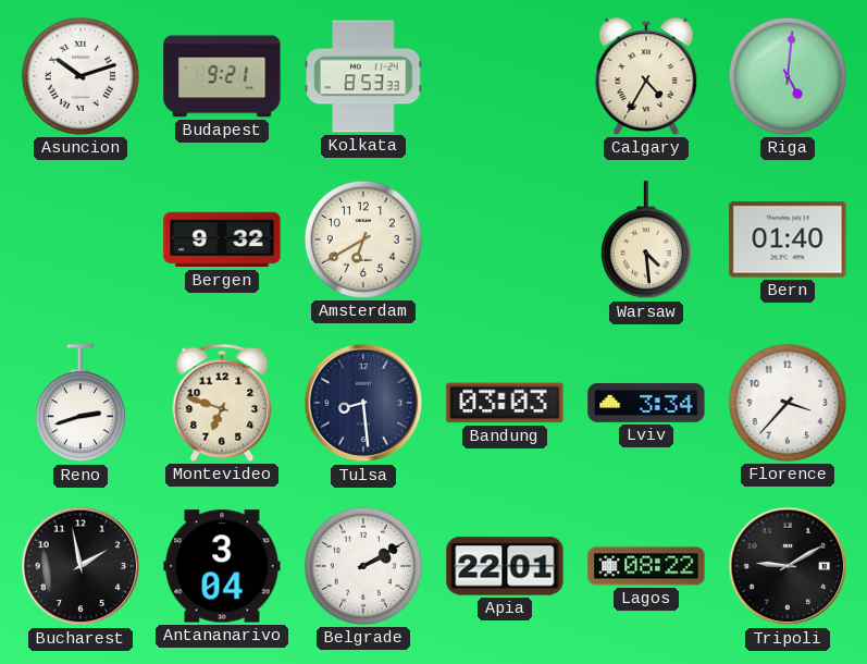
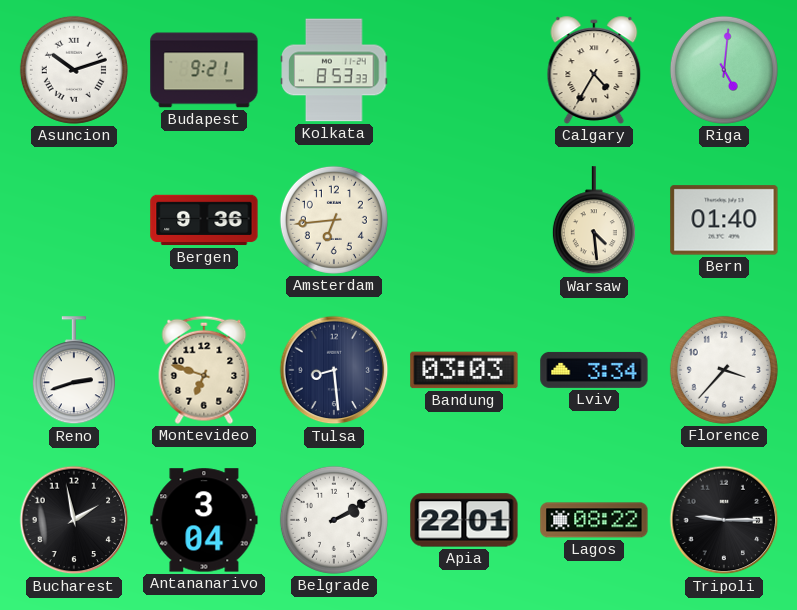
Bergen: 9:32 -> 9:36
Amsterdam: 6:40 -> 6:44
Tripoli: 9:10 -> 9:15
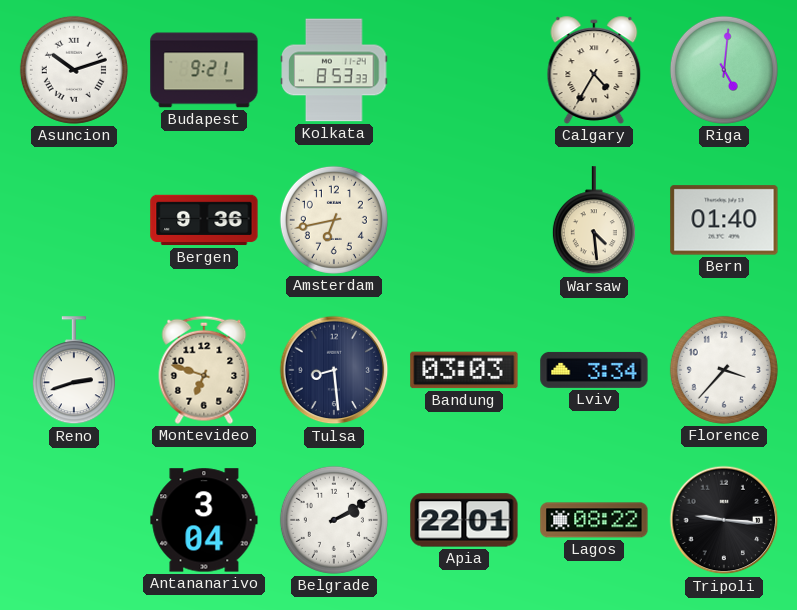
Amsterdam: 6:44 -> 6:43
Bucharest: 1:58 -> none
Tripoli: 9:15 -> 9:16
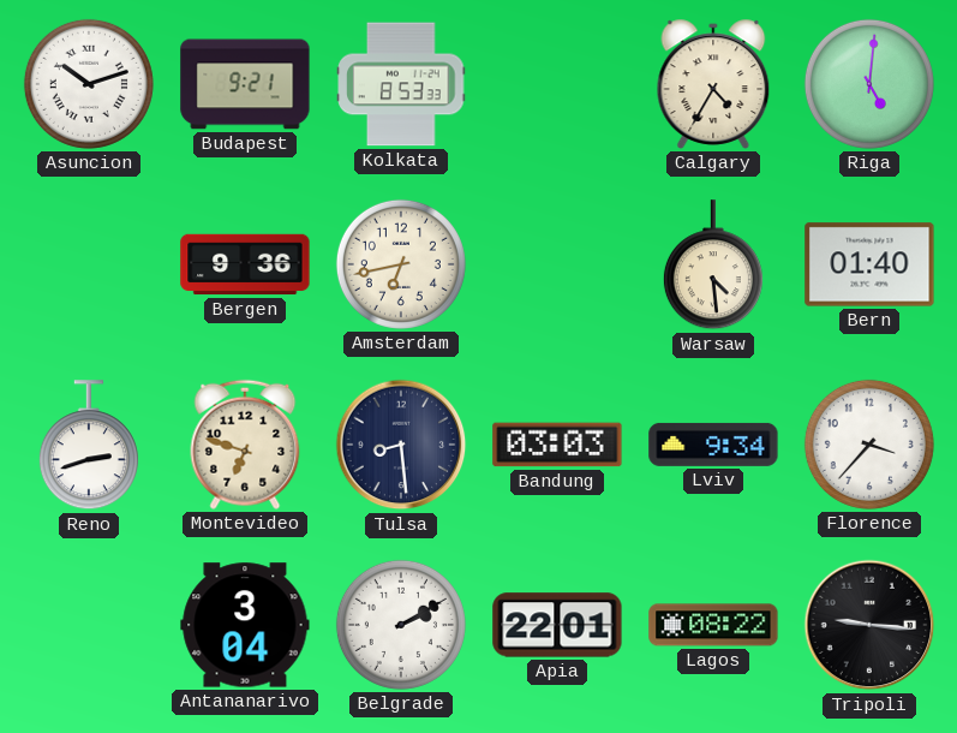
Lviv: 3:34 -> 9:34
